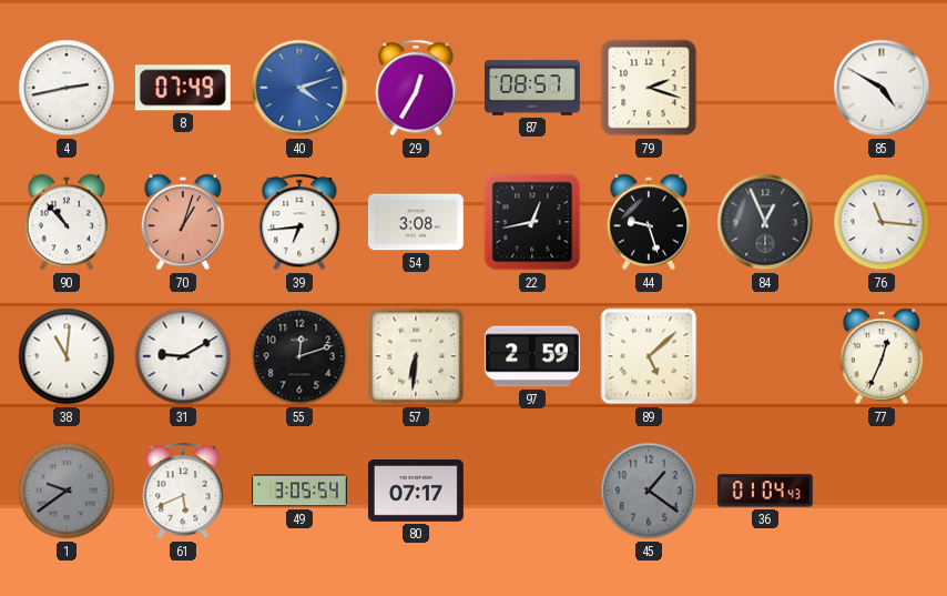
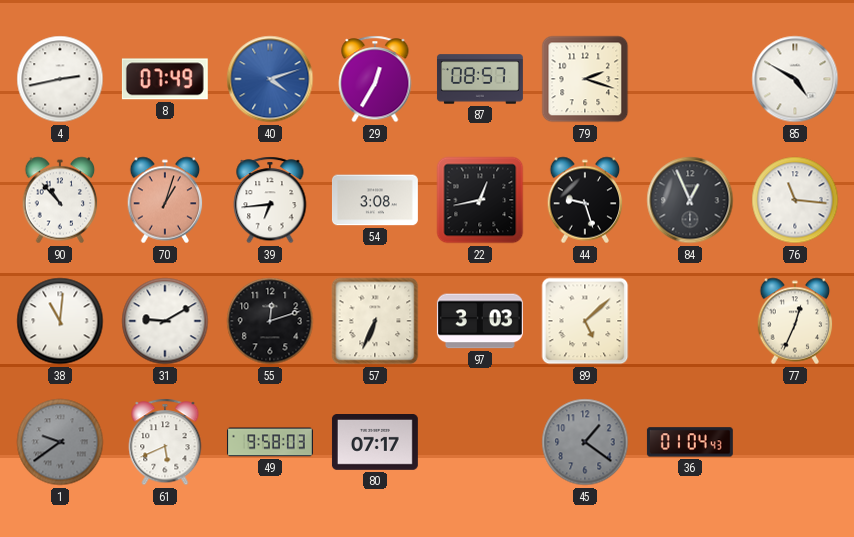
57: 6:31 -> 6:34
97: 2:59 -> 3:03
49: 3:05 -> 9:58
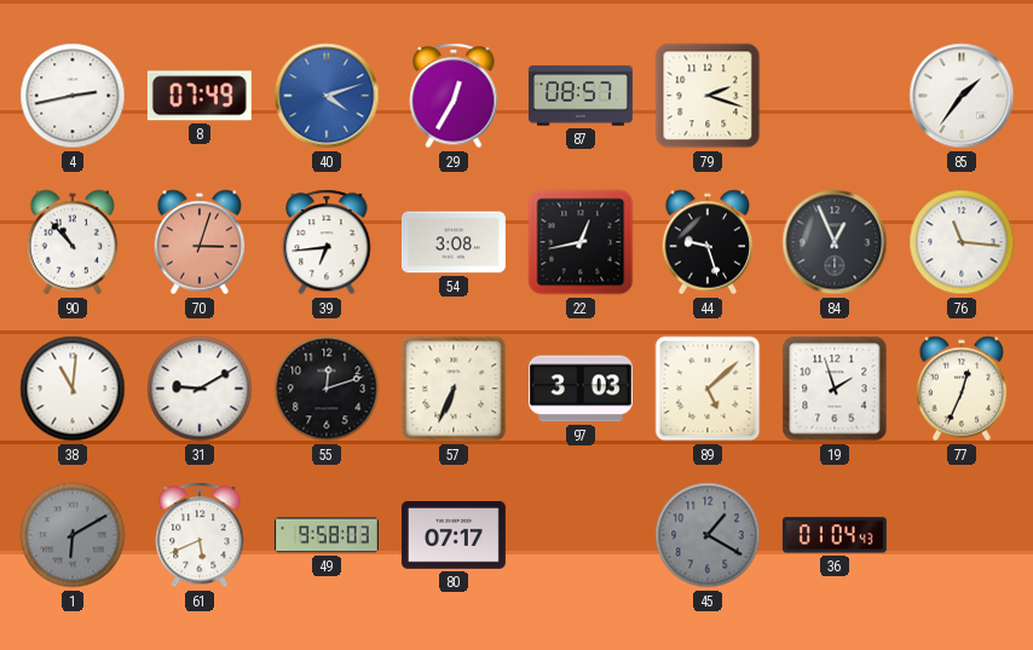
85: 4:50 -> 1:36
70: 1:03 -> 3:03
19: none -> 1:57
1: 9:39 -> 6:10
45: 1:21 -> 1:20
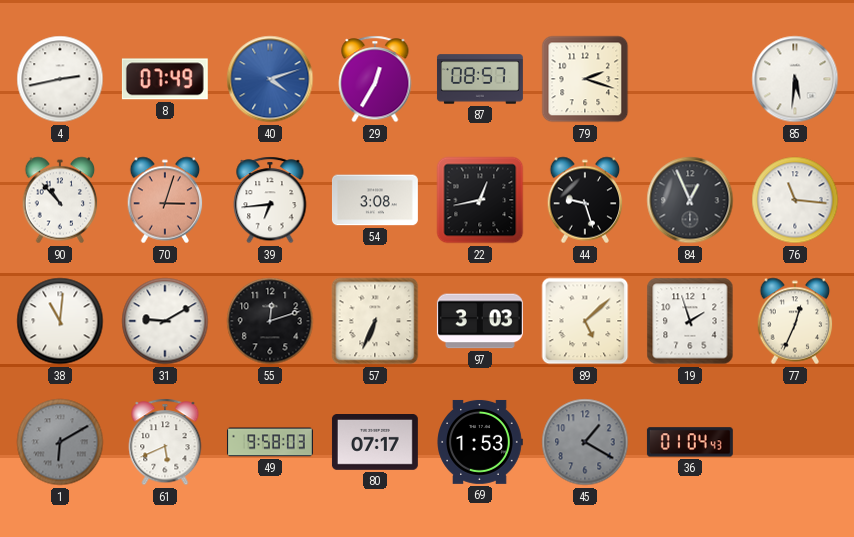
85: 1:36 -> 5:31
69: none -> 1:53
